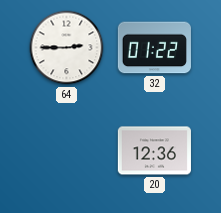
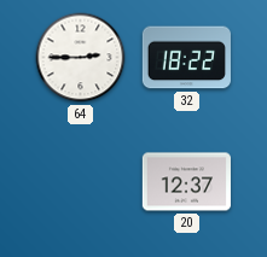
32: 01:22 -> 18:22
20: 12:36 -> 12:37
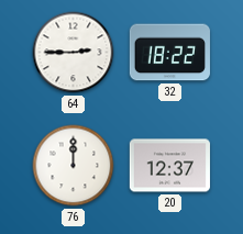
76: none -> 12:00
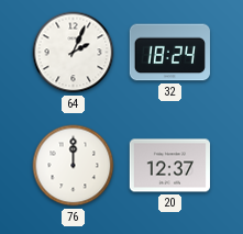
64: 2:45 -> 2:04
32: 18:22 -> 18:24
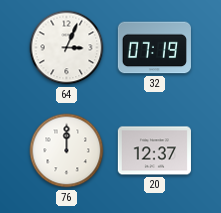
64: 2:04 -> 3:04
32: 18:24 -> 07:19
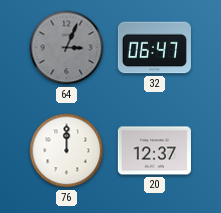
64 dial: white -> grey
32: 07:19 -> 06:47
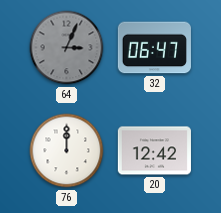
20: 12:37 -> 12:42
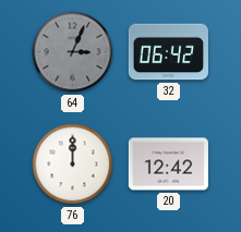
32: 06:47 -> 06:42
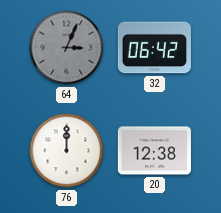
20: 12:42 -> 12:38
